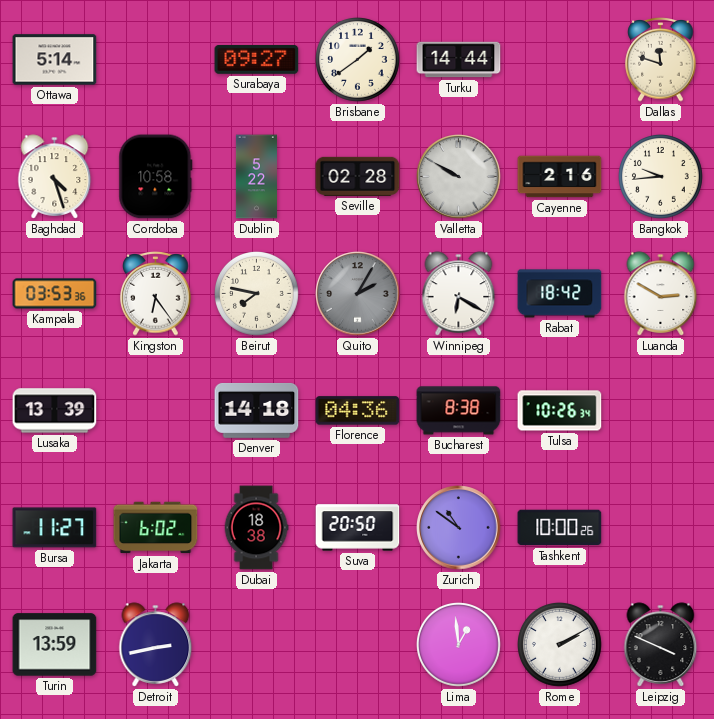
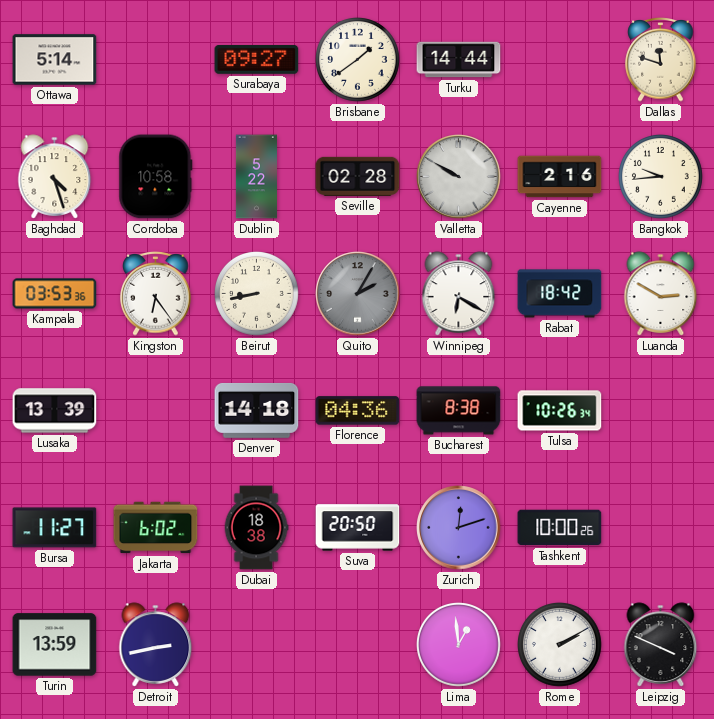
Beirut: 7:47 -> 8:43
Zurich: 10:51 -> 12:12
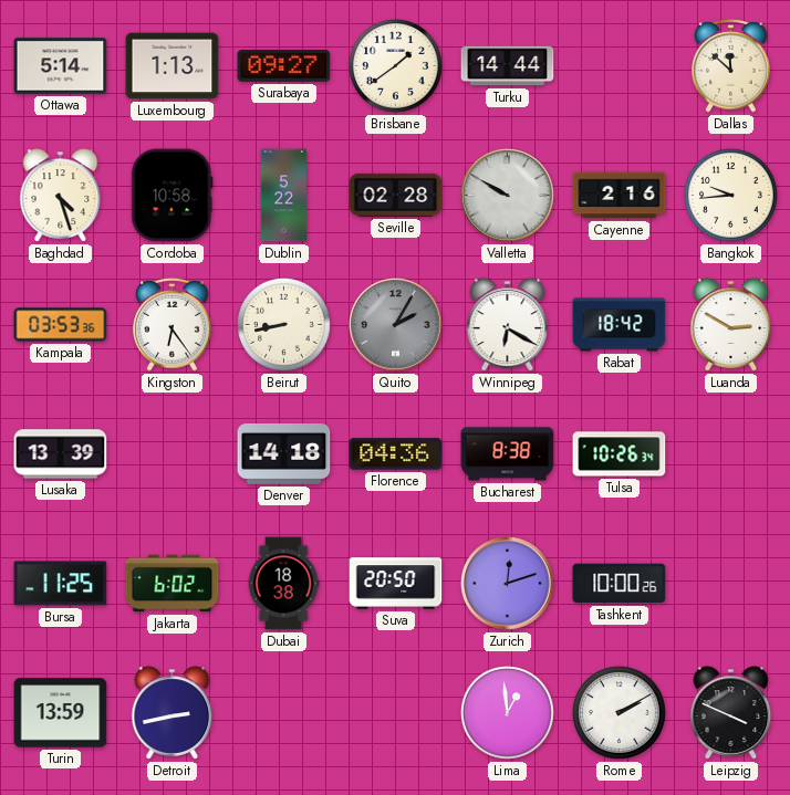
Luxembourg: none -> 1:13
Dallas: 11:48 -> 11:52
Bursa: 11:27 -> 11:25
